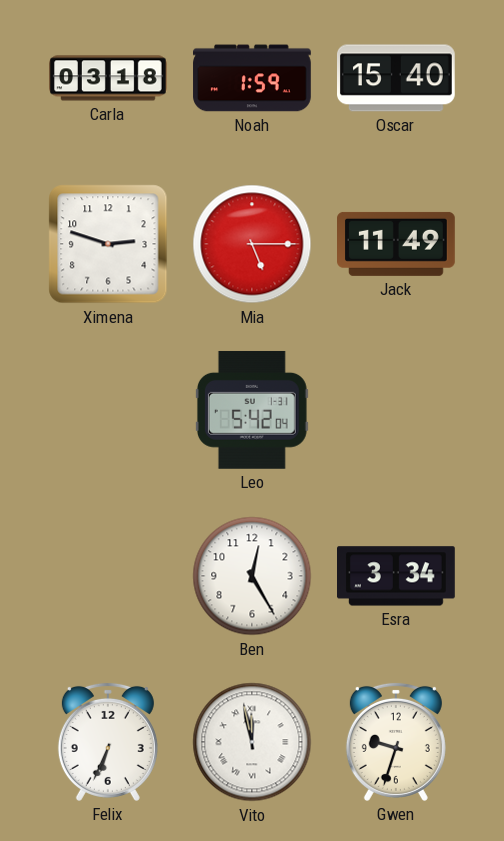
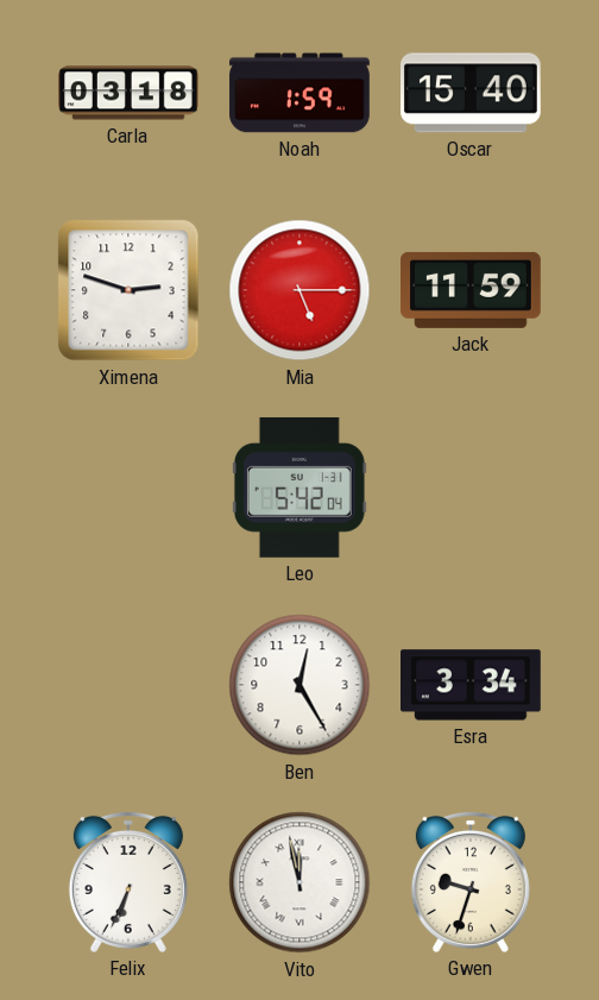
Jack: 11:49 -> 11:59
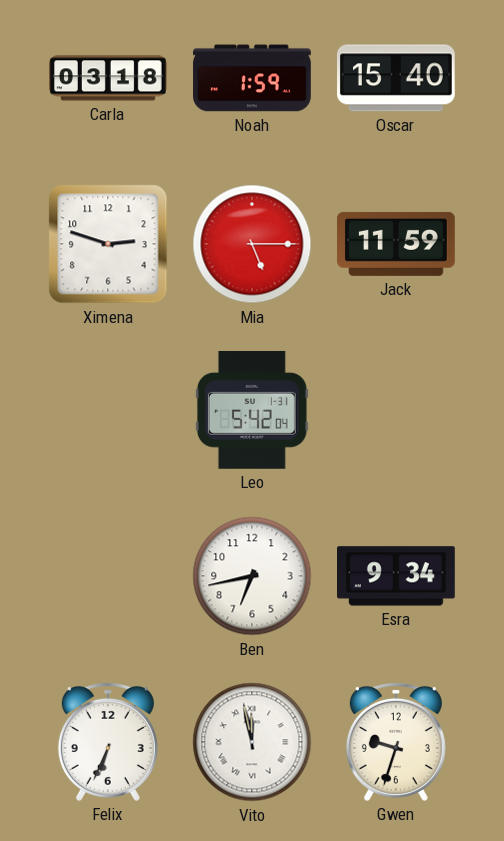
Ben: 12:25 -> 6:43
Esra: 3:34 -> 9:34
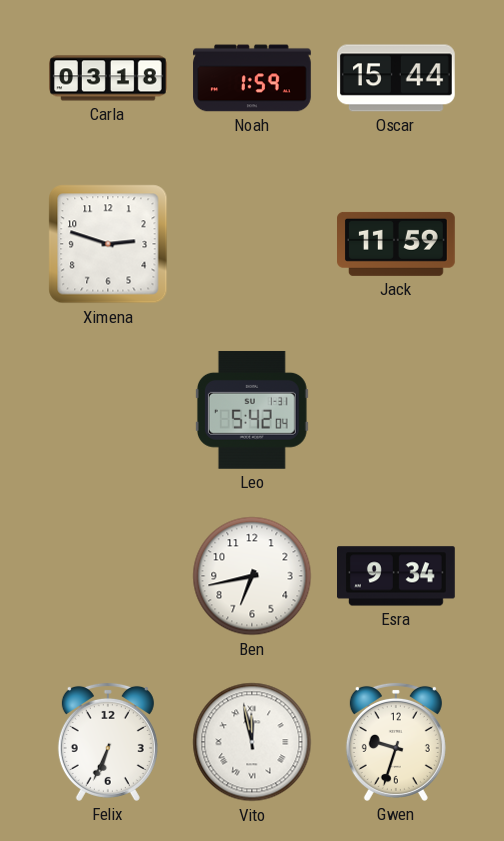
Oscar: 15:40 -> 15:44
Mia: 5:15 -> none
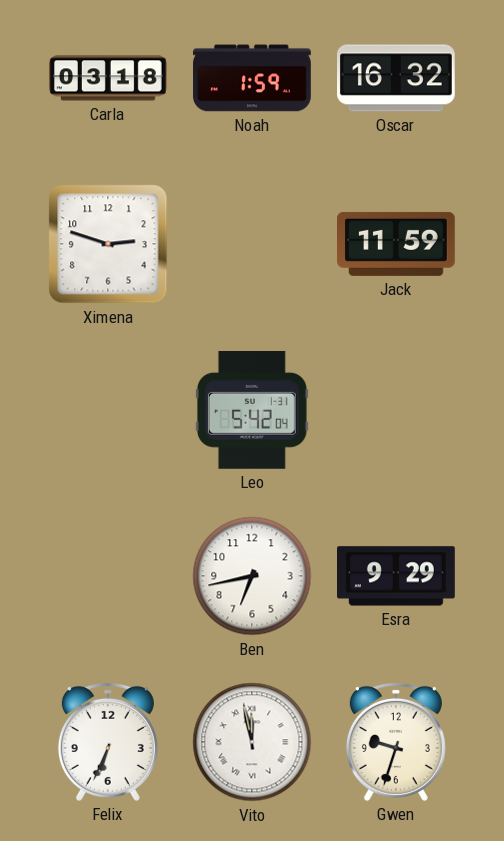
Oscar: 15:44 -> 16:32
Esra: 9:34 -> 9:29
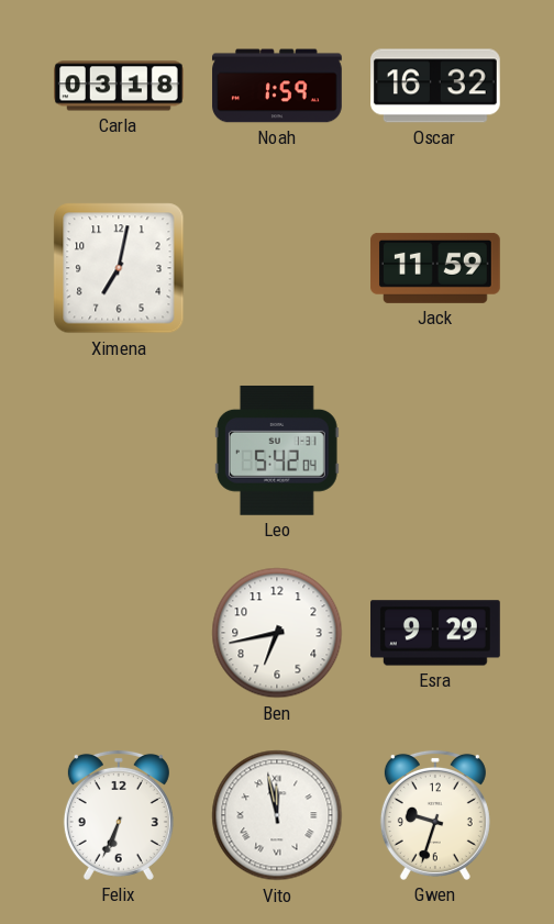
Ximena: 2:48 -> 7:02
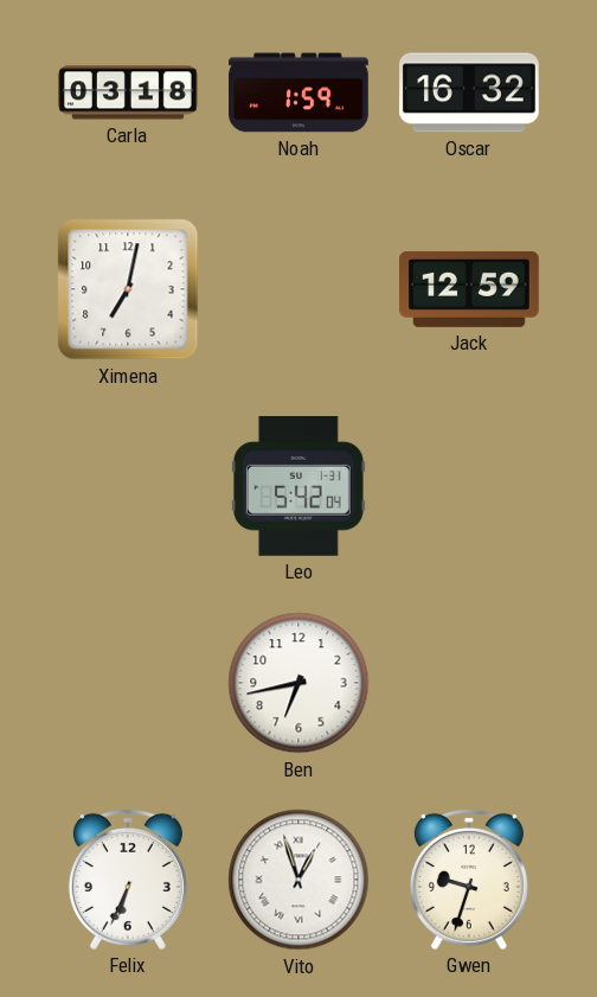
Jack: 11:59 -> 12:59
Esra: 9:29 -> none
Vito: 11:58 -> 12:57
